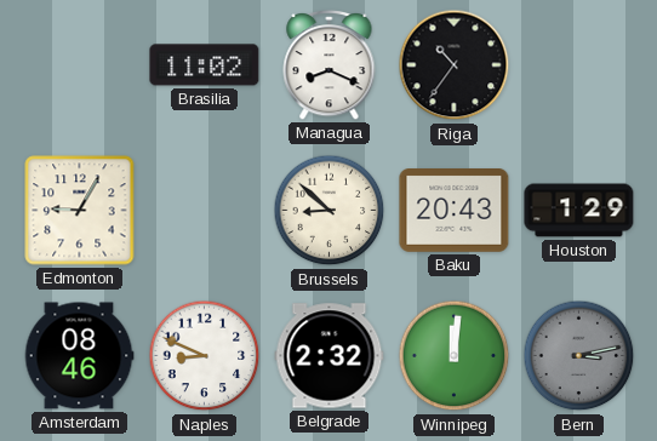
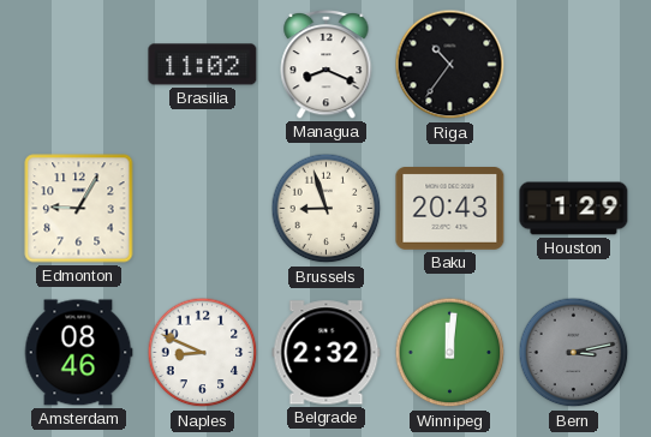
Brussels: 8:52 -> 8:57
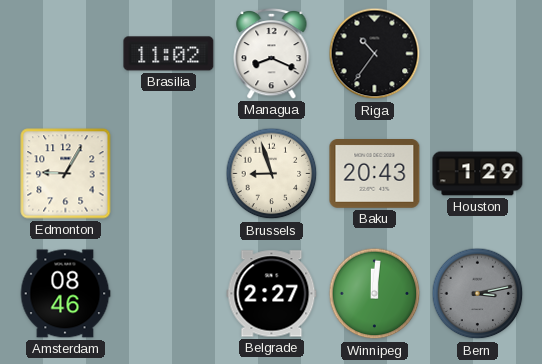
Naples: 8:49 -> none
Belgrade: 2:32 -> 2:27
